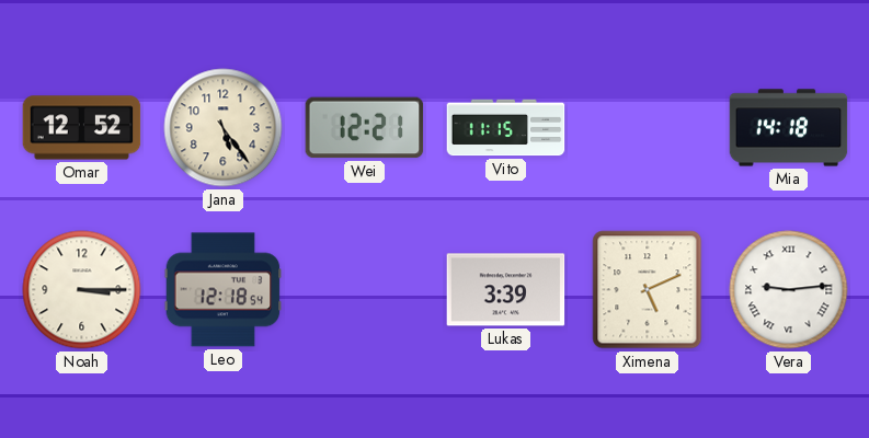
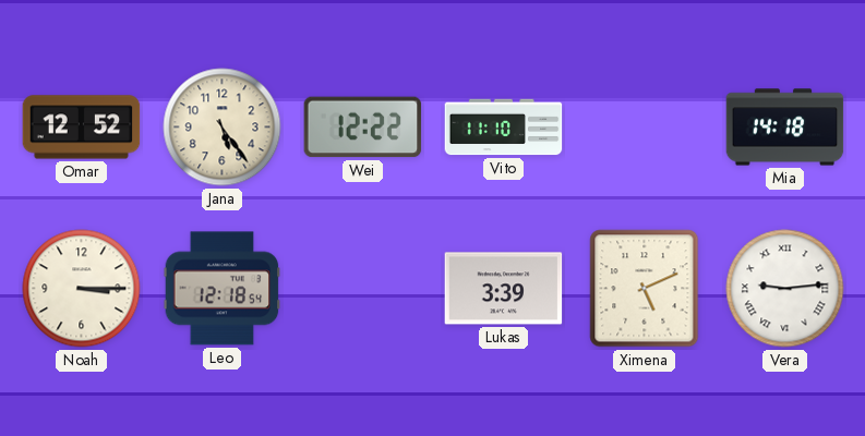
Wei: 12:21 -> 12:22
Vito: 11:15 -> 11:10
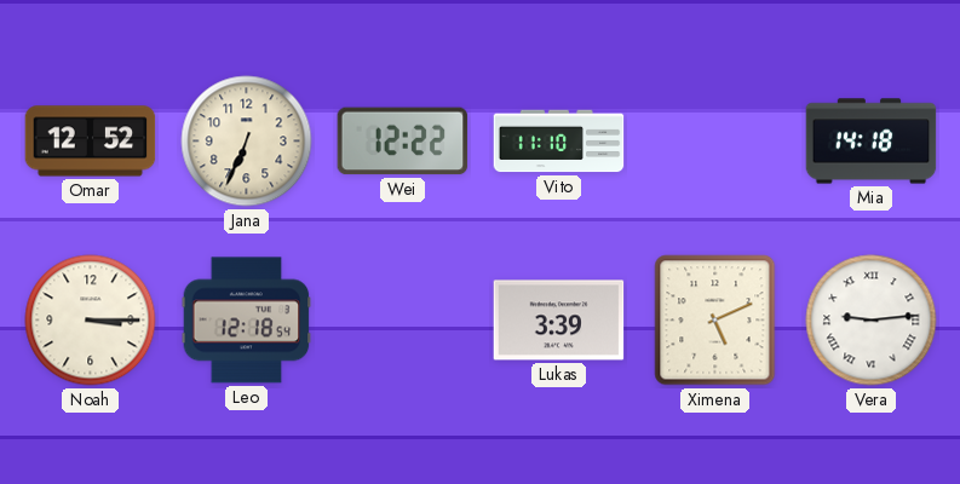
Jana: 5:24 -> 6:34
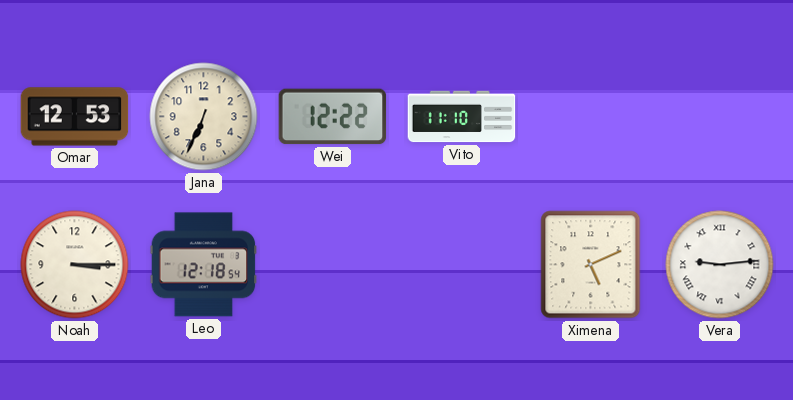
Omar: 12:52 -> 12:53
Mia: 14:18 -> none
Lukas: 3:39 -> none
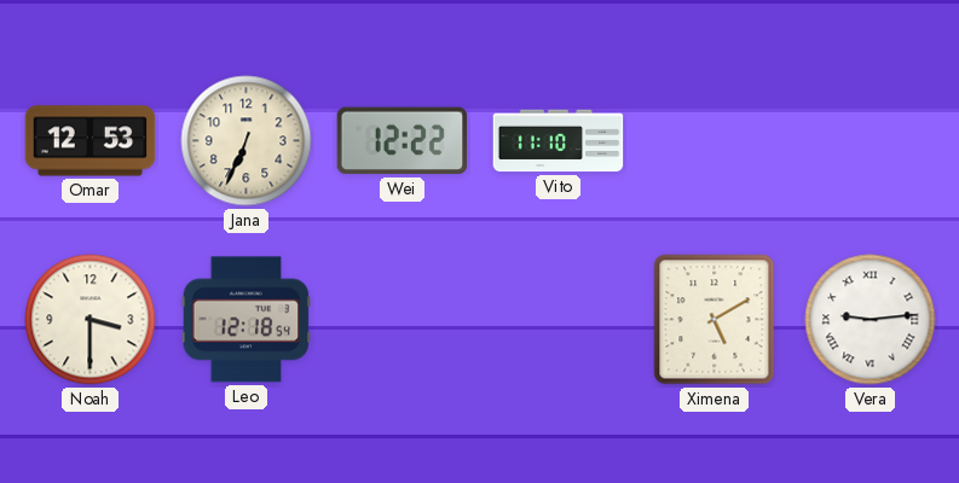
Noah: 3:15 -> 3:30
Ximena: 5:11 -> 5:10
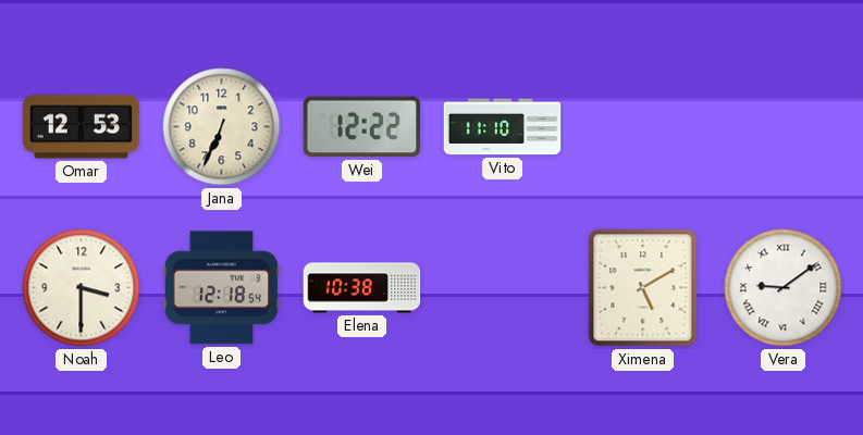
Elena: none -> 10:38
Vera: 9:14 -> 9:09
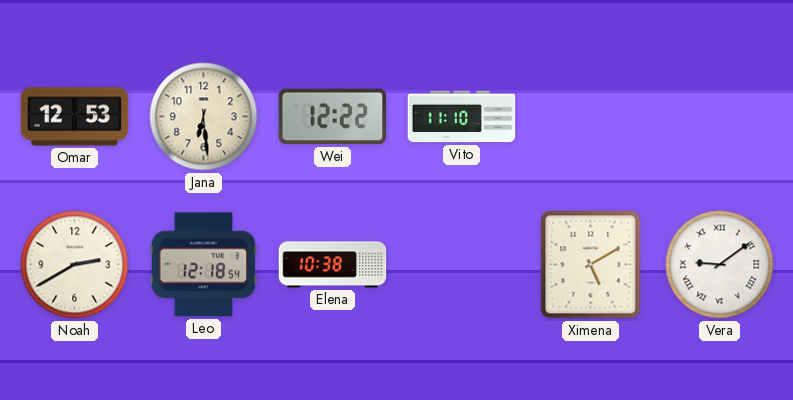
Jana: 6:34 -> 6:29
Noah: 3:30 -> 2:40
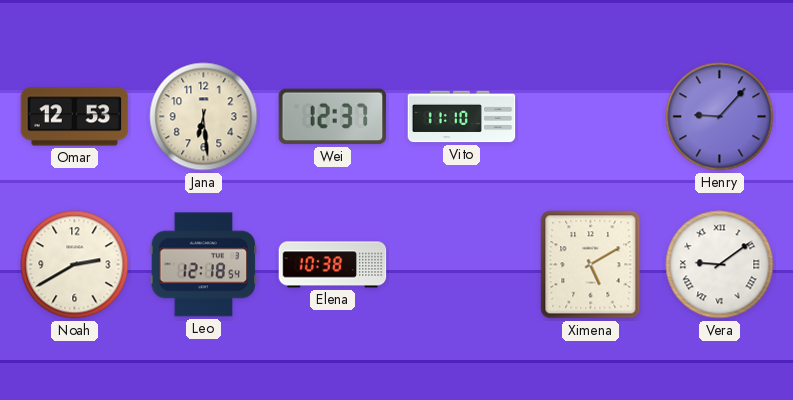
Wei: 12:22 -> 12:37
Henry: none -> 9:07
